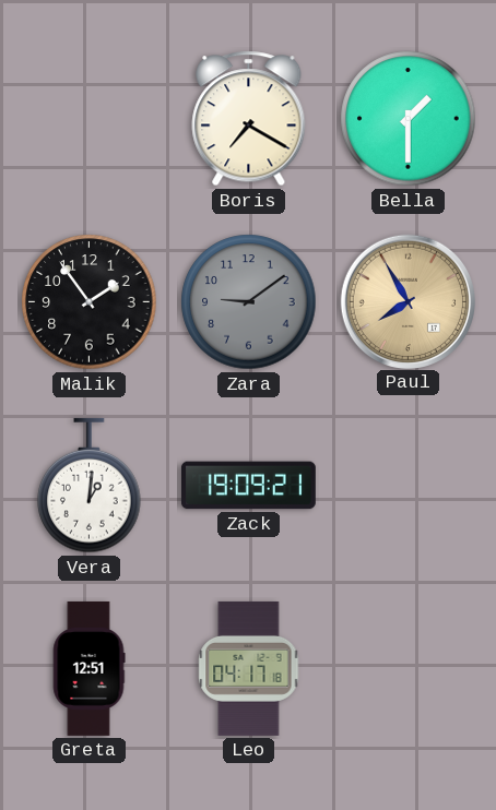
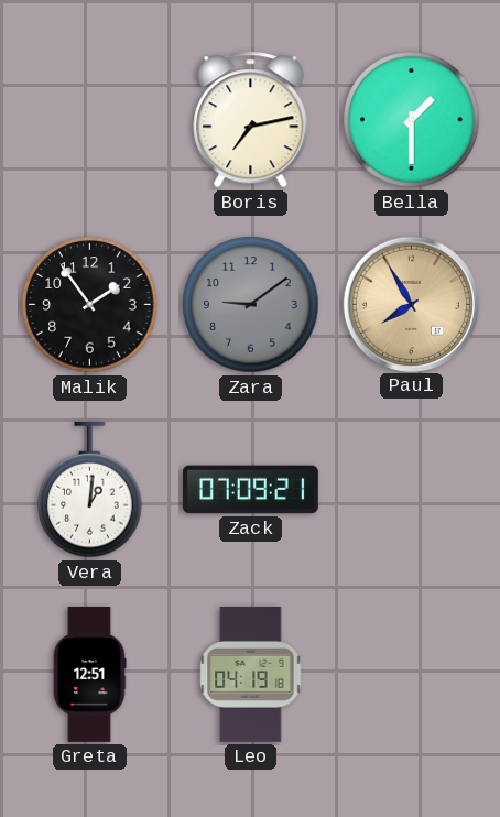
Boris: 7:20 -> 7:13
Zack: 19:09 -> 07:09
Leo: 04:17 -> 04:19
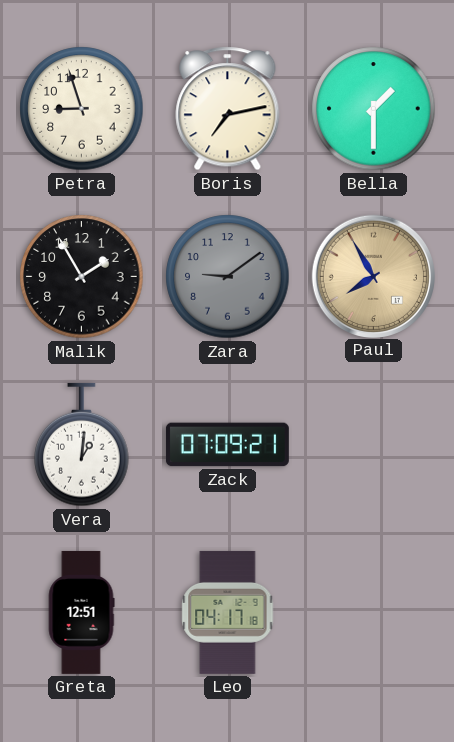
Petra: none -> 8:57
Malik: 1:54 -> 1:55
Leo: 04:19 -> 04:17
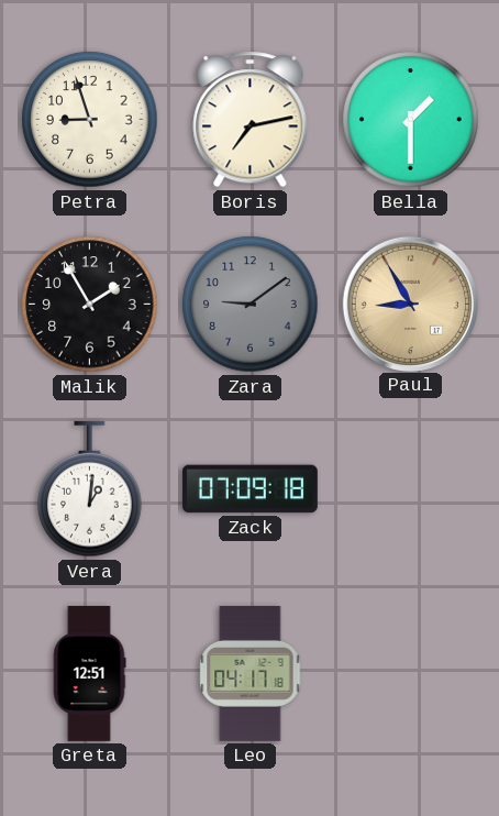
Paul: 7:55 -> 8:55
Zack: 07:09:21 -> 07:09:18
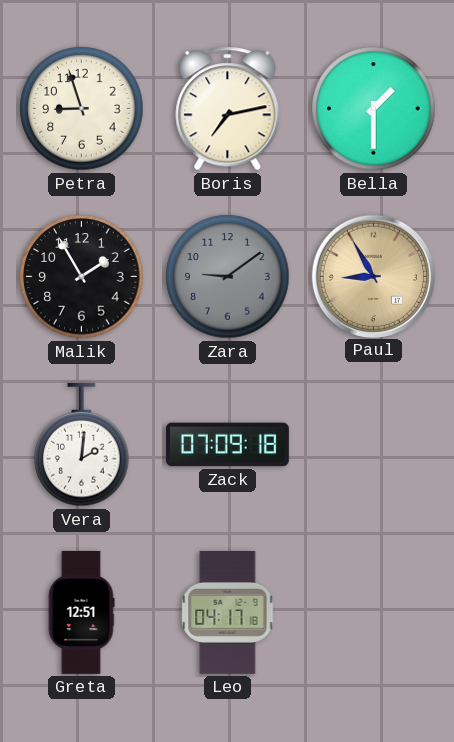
Vera: 1:01 -> 2:01
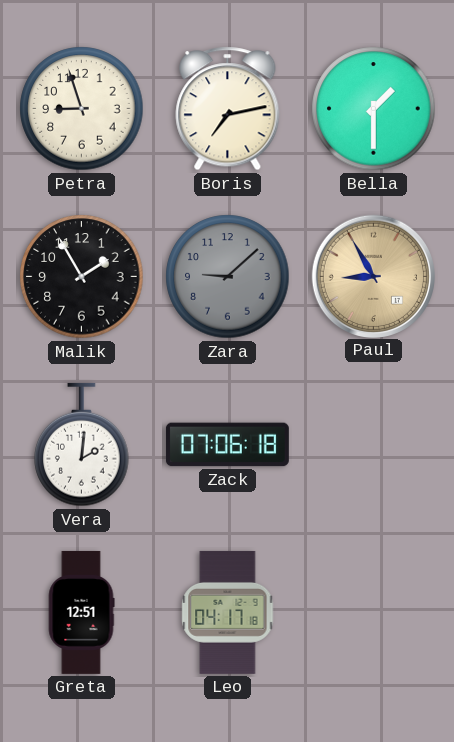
Zara: 9:09 -> 9:08
Zack: 07:09 -> 07:06
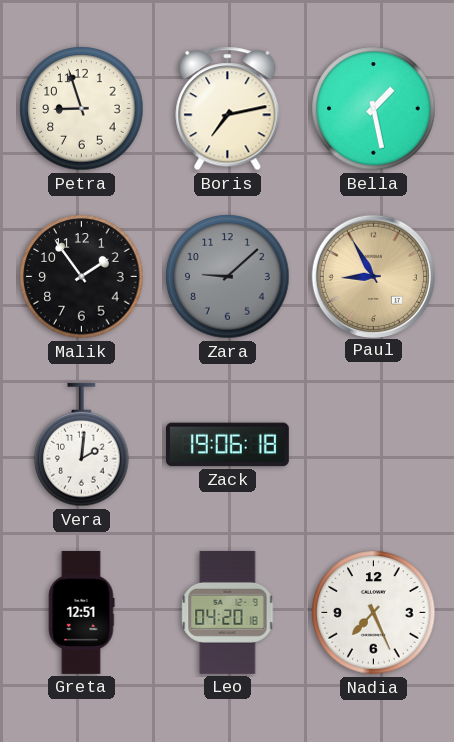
Bella: 1:30 -> 1:28
Malik: 1:55 -> 1:54
Zack: 07:06 -> 19:06
Leo: 04:17 -> 04:20
Nadia: none -> 7:26
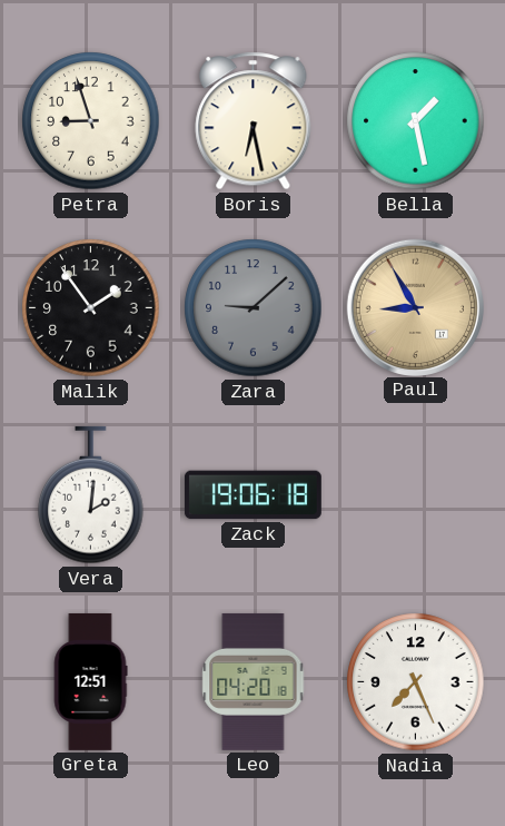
Boris: 7:13 -> 6:28
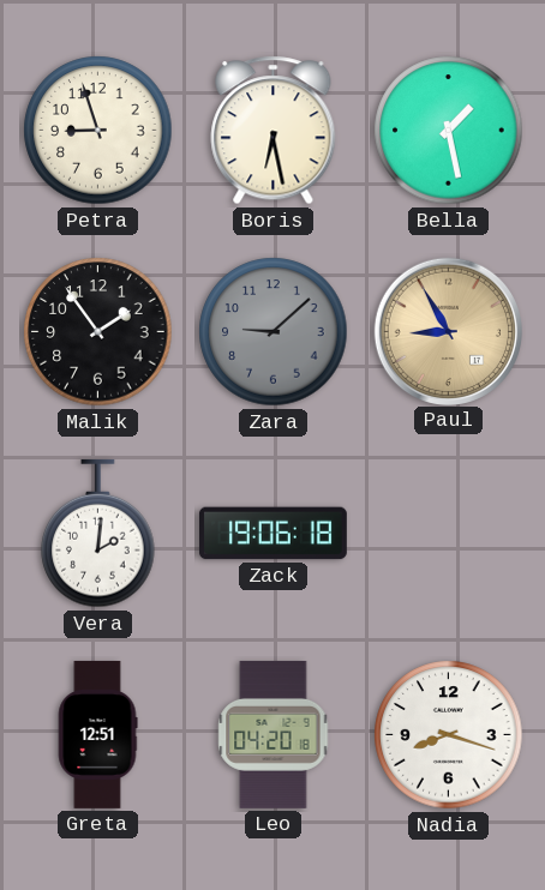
Nadia: 7:26 -> 8:18
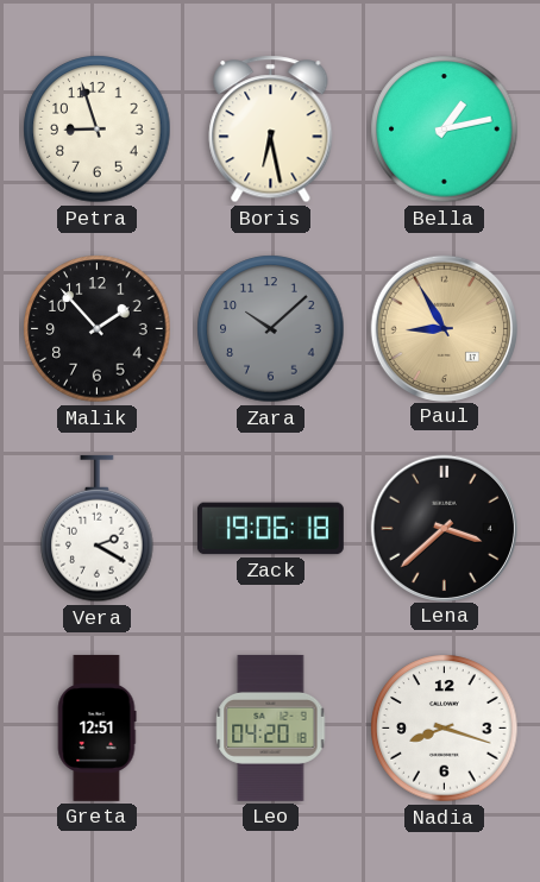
Bella: 1:28 -> 1:13
Malik: 1:54 -> 1:53
Zara: 9:08 -> 10:08
Vera: 2:01 -> 2:20
Lena: none -> 3:38
